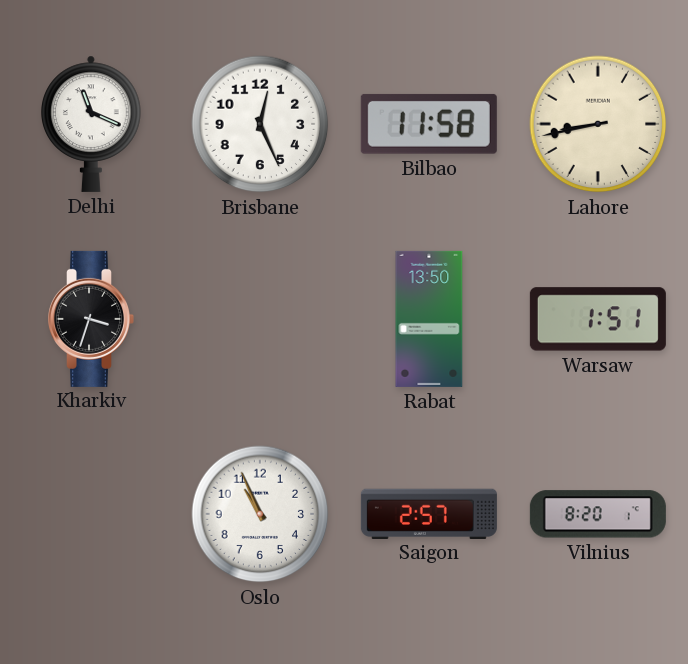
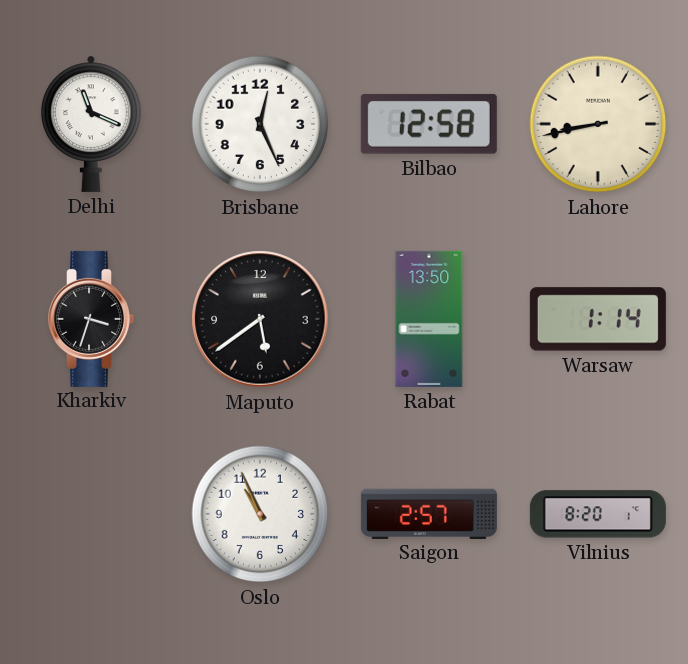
Bilbao: 11:58 -> 12:58
Maputo: none -> 5:39
Warsaw: 1:51 -> 1:14
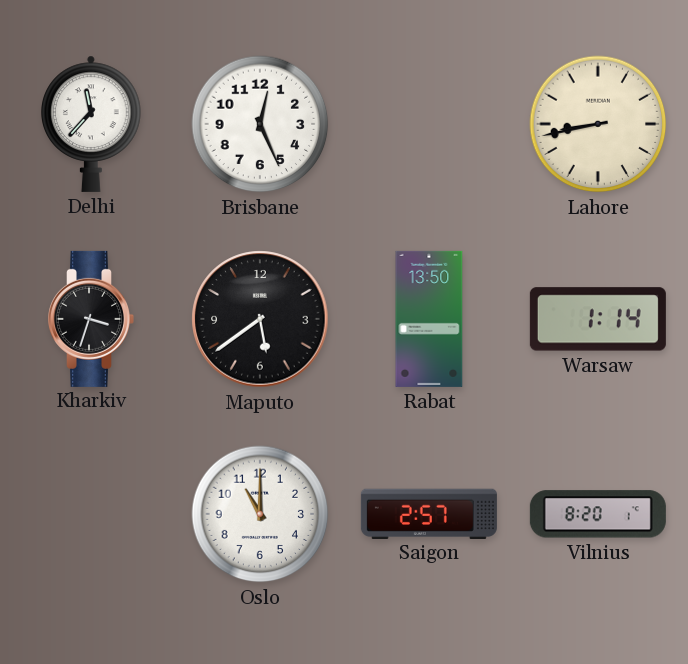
Delhi: 11:19 -> 11:37
Bilbao: 12:58 -> none
Oslo: 10:56 -> 11:00
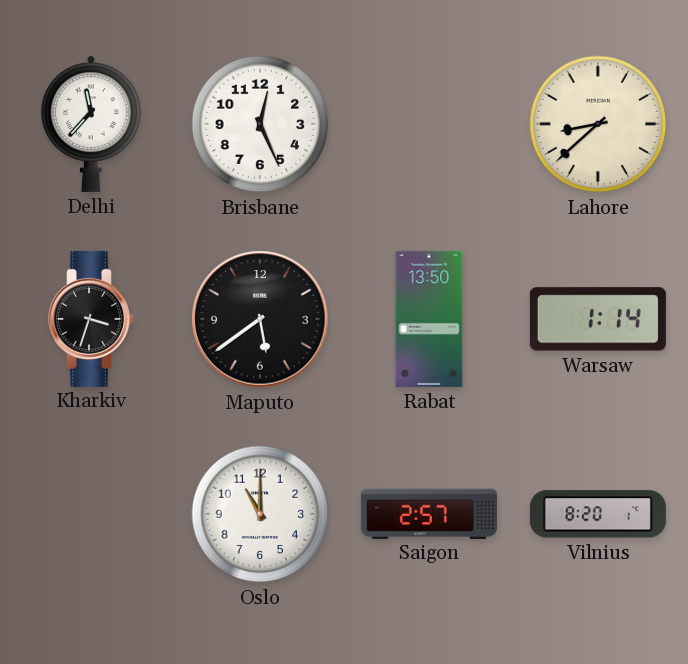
Lahore: 8:43 -> 8:38
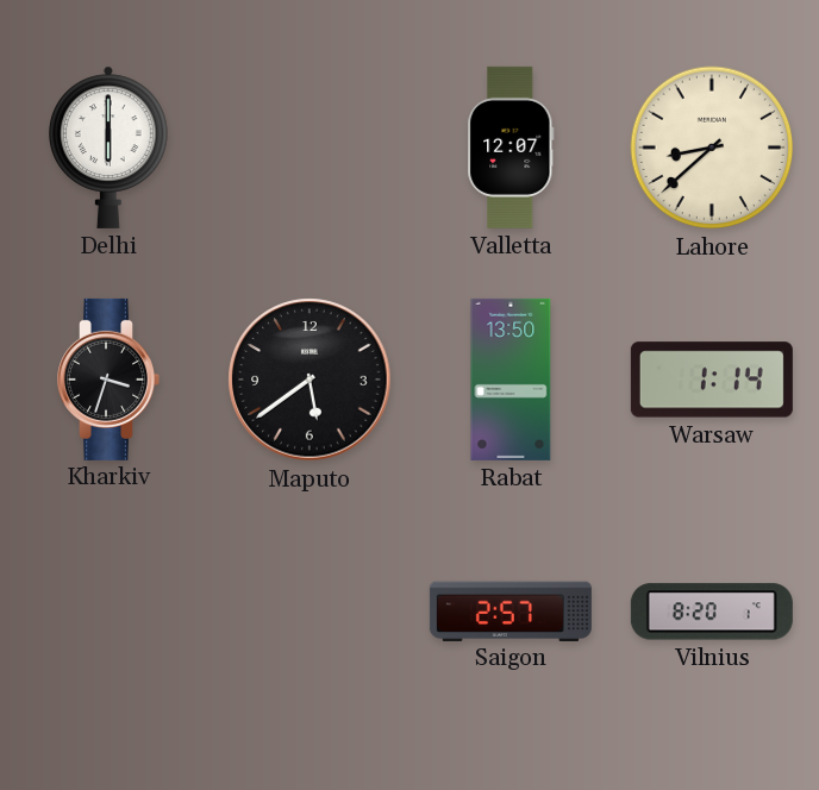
Delhi: 11:37 -> 6:00
Brisbane: 12:26 -> none
Valletta: none -> 12:07
Oslo: 11:00 -> none
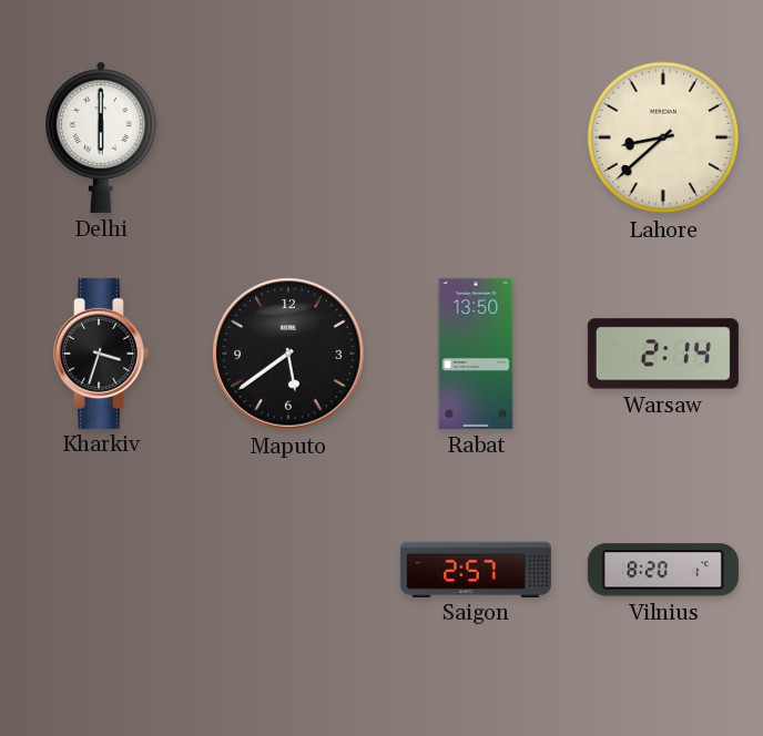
Valletta: 12:07 -> none
Warsaw: 1:14 -> 2:14
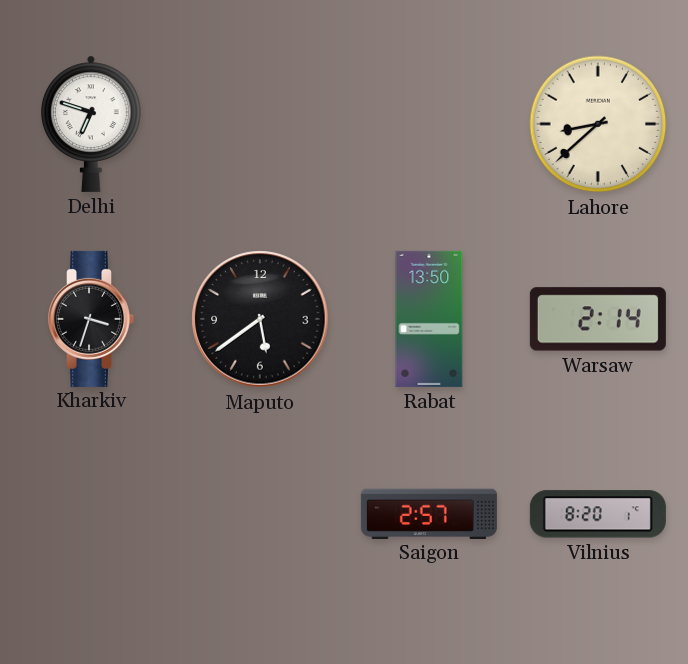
Delhi: 6:00 -> 6:48
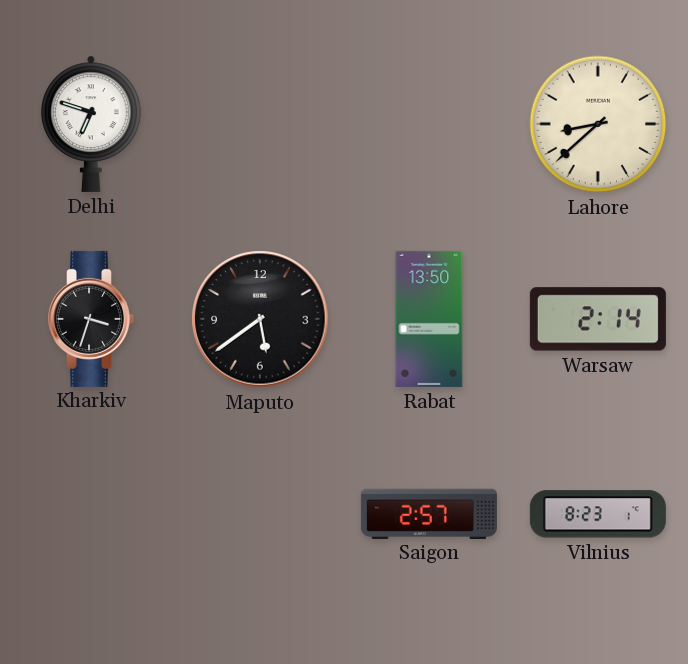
Vilnius: 8:20 -> 8:23
